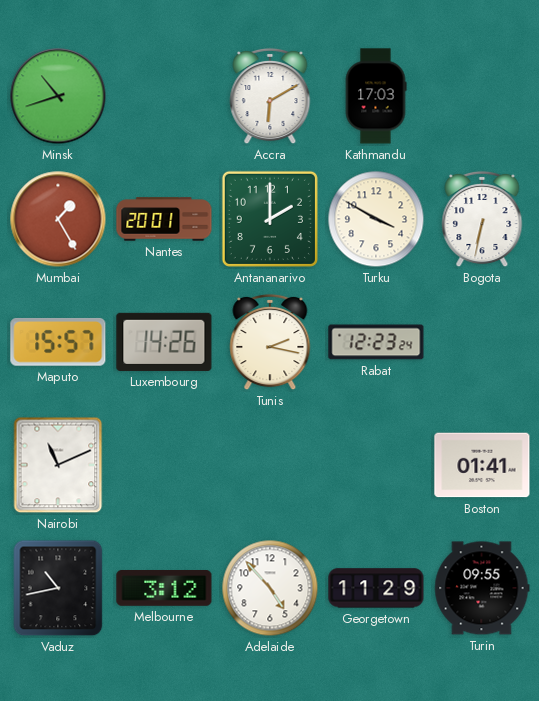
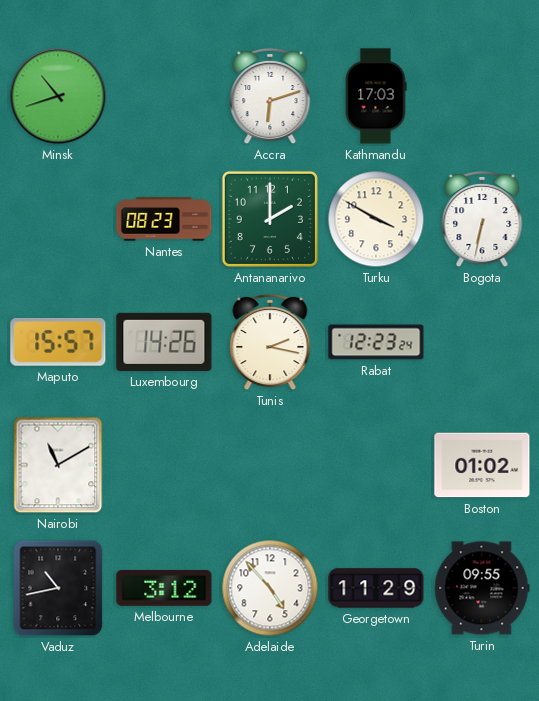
Accra: 6:10 -> 6:12
Mumbai: 1:25 -> none
Nantes: 20:01 -> 08:23
Nairobi: 11:11 -> 11:10
Boston: 01:41 -> 01:02
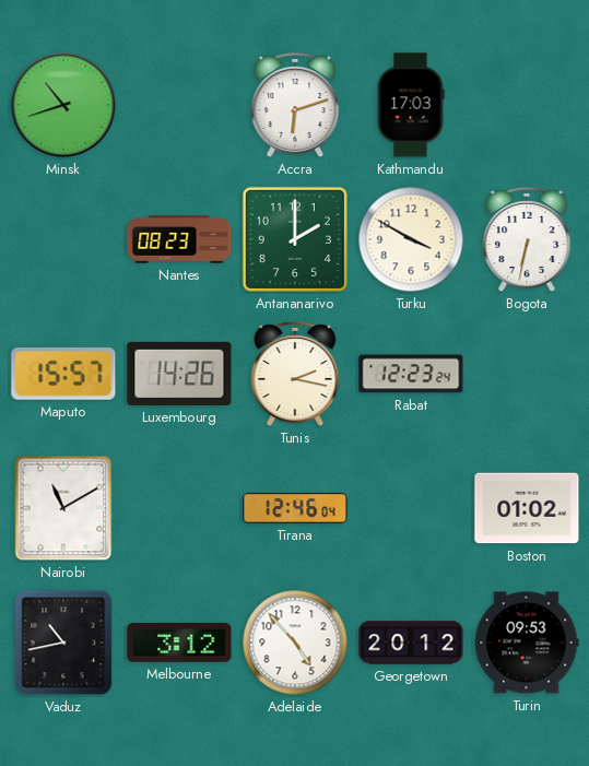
Tirana: none -> 12:46
Georgetown: 11:29 -> 20:12
Turin: 09:55 -> 09:53
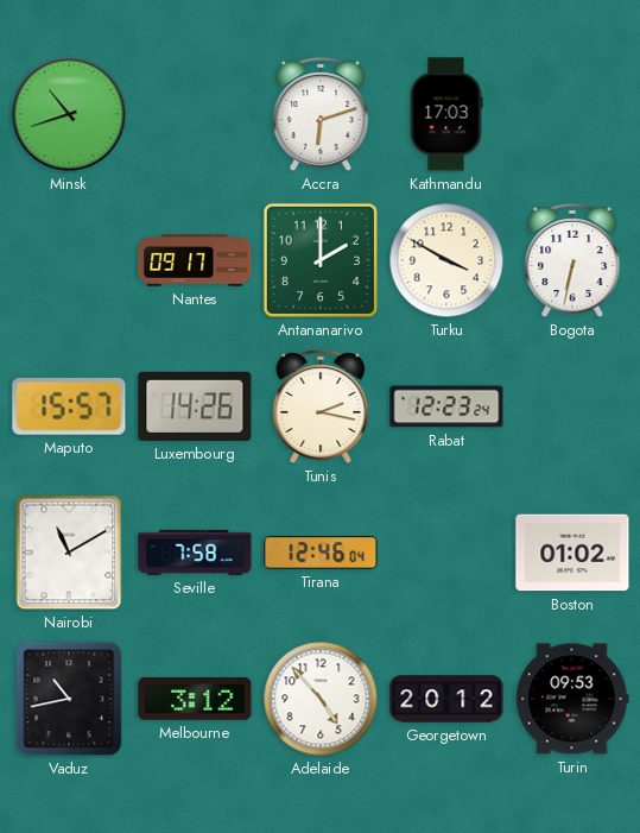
Nantes: 08:23 -> 09:17
Seville: none -> 7:58
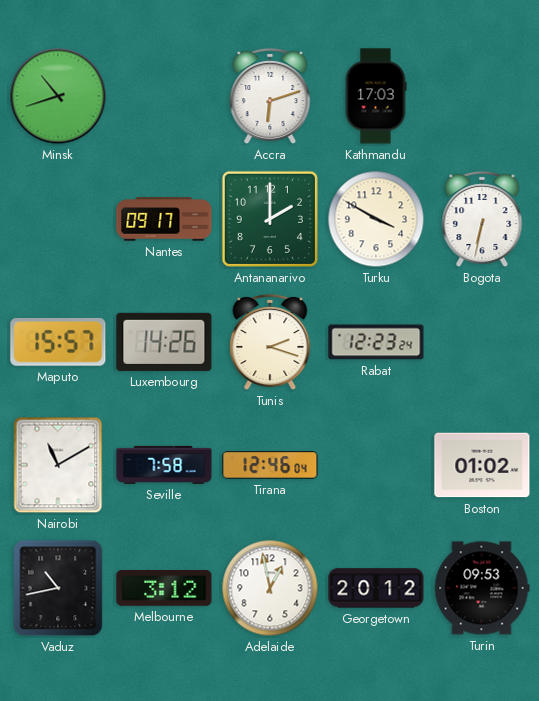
Tunis: 2:17 -> 2:18
Adelaide: 4:53 -> 12:58
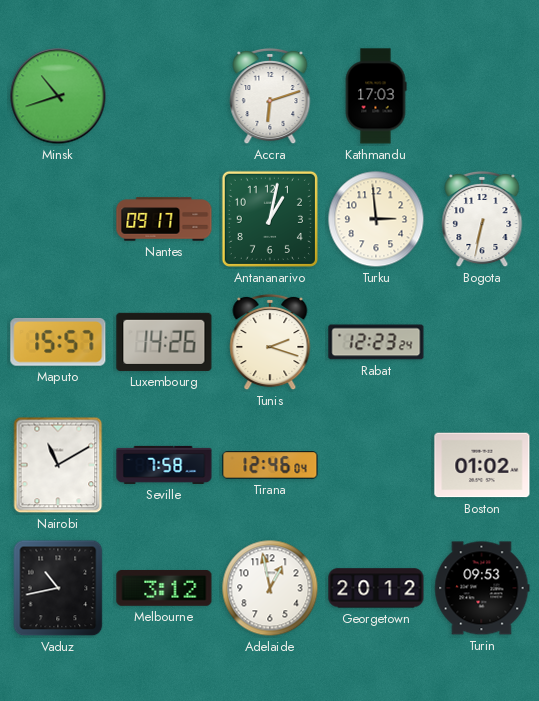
Antananarivo: 2:00 -> 1:02
Turku: 3:50 -> 2:59
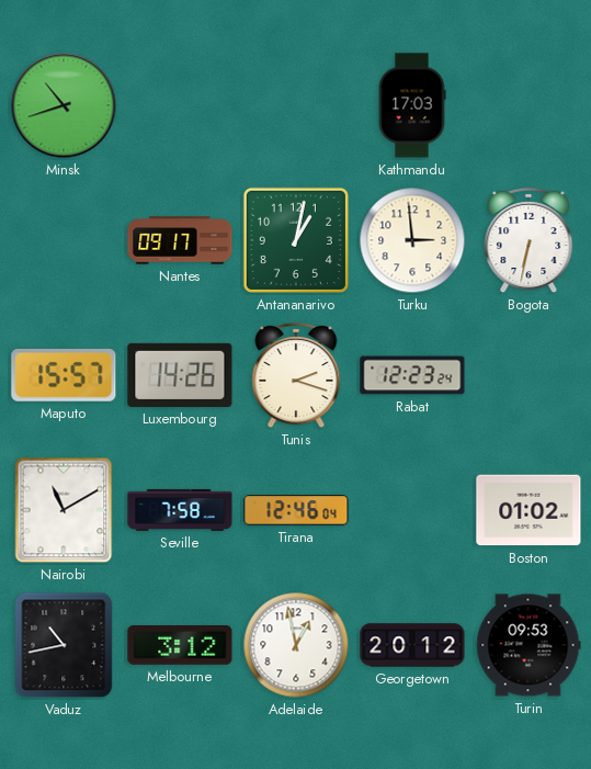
Accra: 6:12 -> none
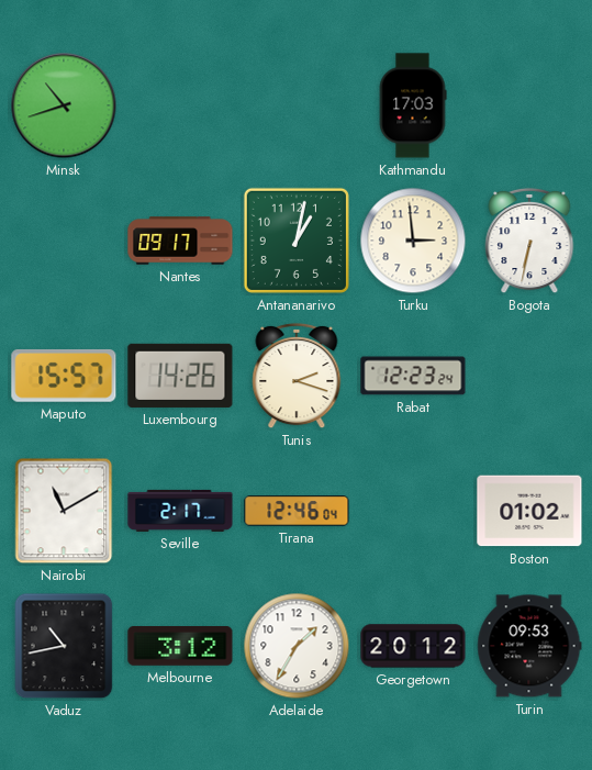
Seville: 7:58 -> 2:17
Adelaide: 12:58 -> 1:35
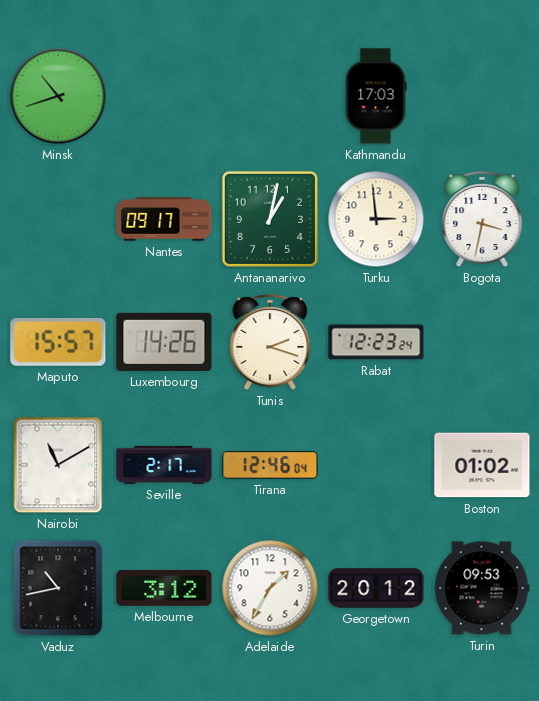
Bogota: 6:32 -> 3:32
